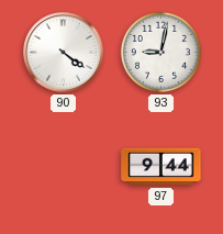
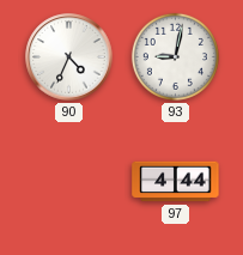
90: 4:21 -> 4:34
97: 9:44 -> 4:44
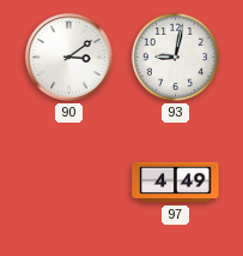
90: 4:34 -> 3:09
97: 4:44 -> 4:49
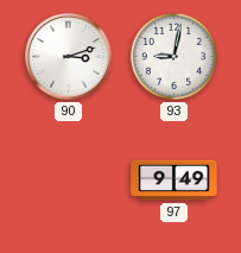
90: 3:09 -> 3:12
97: 4:49 -> 9:49
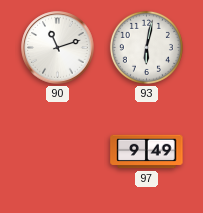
90: 3:12 -> 11:12
93: 9:02 -> 6:02
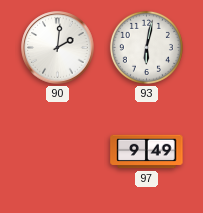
90: 11:12 -> 2:01
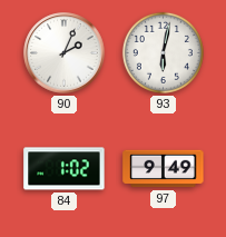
90: 2:01 -> 2:04
84: none -> 1:02
